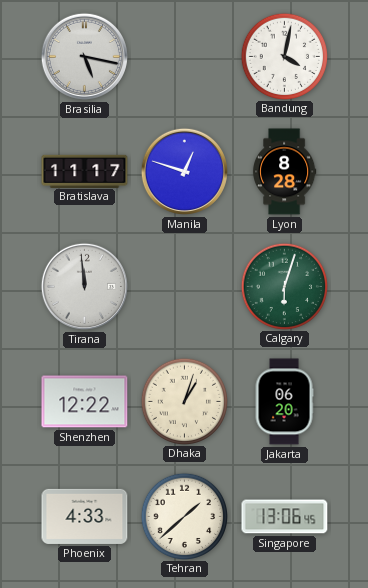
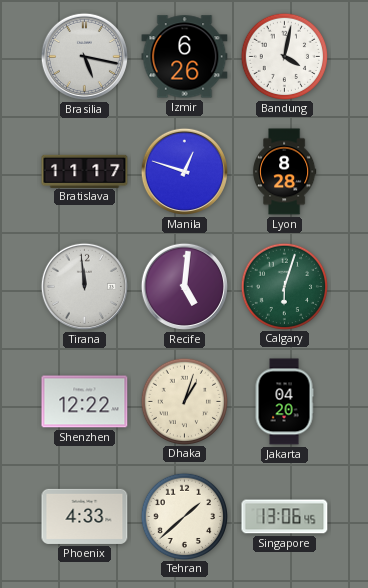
Izmir: none -> 6:26
Recife: none -> 5:01
Jakarta: 06:20 -> 04:20
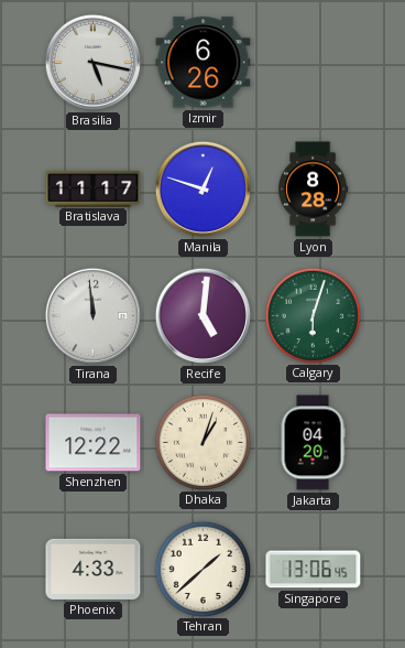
Bandung: 4:02 -> none
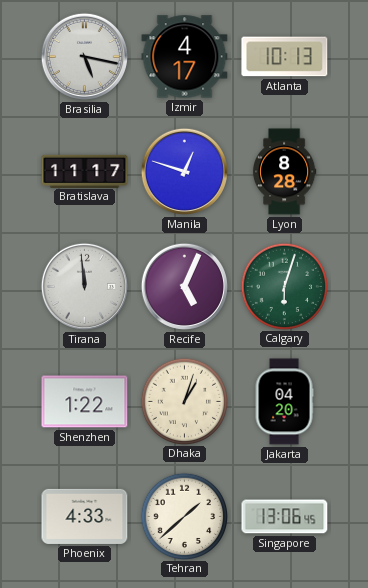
Izmir: 6:26 -> 4:17
Atlanta: none -> 10:13
Recife: 5:01 -> 5:04
Shenzhen: 12:22 -> 1:22
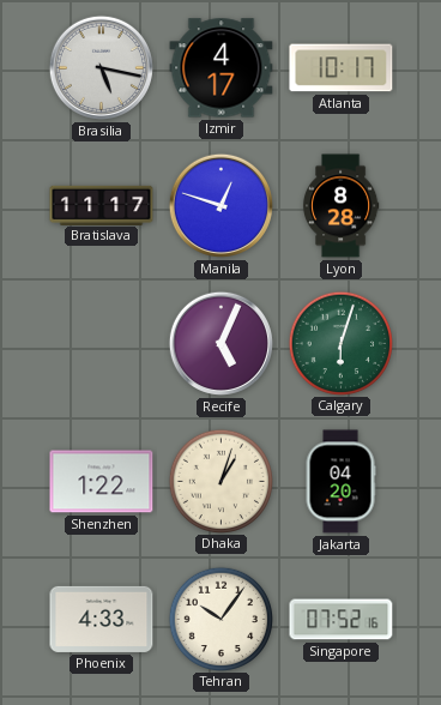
Atlanta: 10:13 -> 10:17
Tirana: 11:59 -> none
Tehran: 1:38 -> 10:06
Singapore: 13:06 -> 07:52
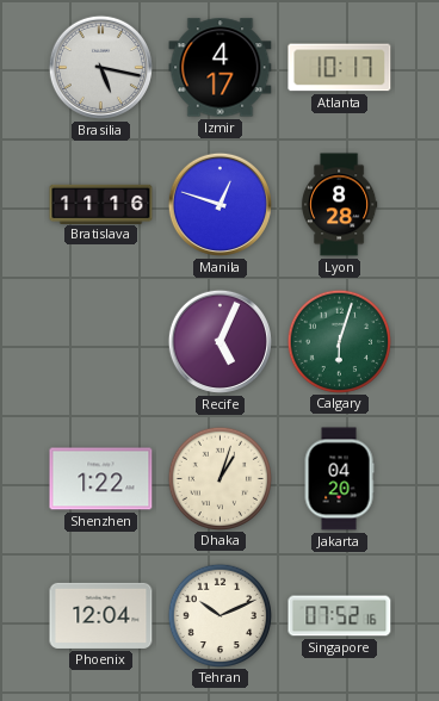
Bratislava: 11:17 -> 11:16
Phoenix: 4:33 -> 12:04
Tehran: 10:06 -> 10:11
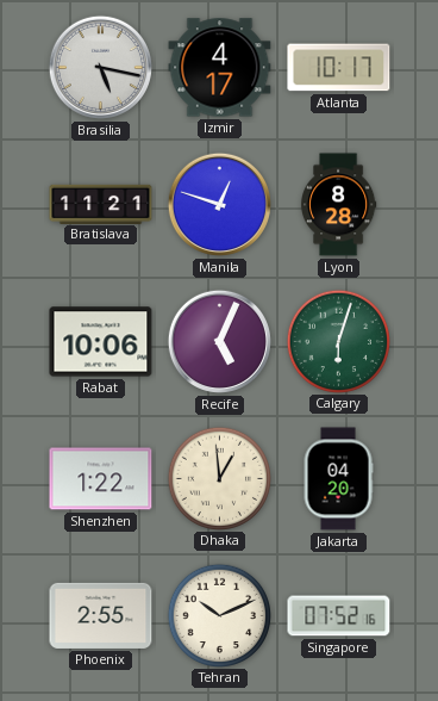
Bratislava: 11:16 -> 11:21
Rabat: none -> 10:06
Dhaka: 1:03 -> 12:59
Phoenix: 12:04 -> 2:55
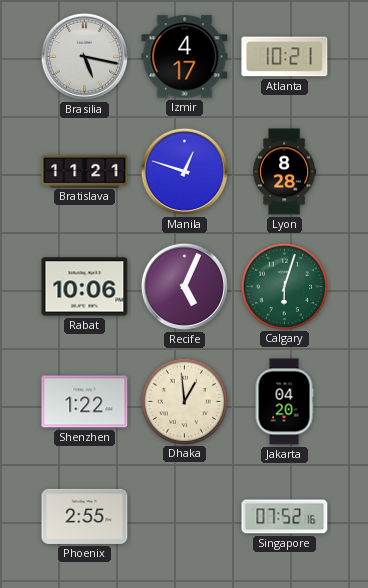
Atlanta: 10:17 -> 10:21
Tehran: 10:11 -> none
